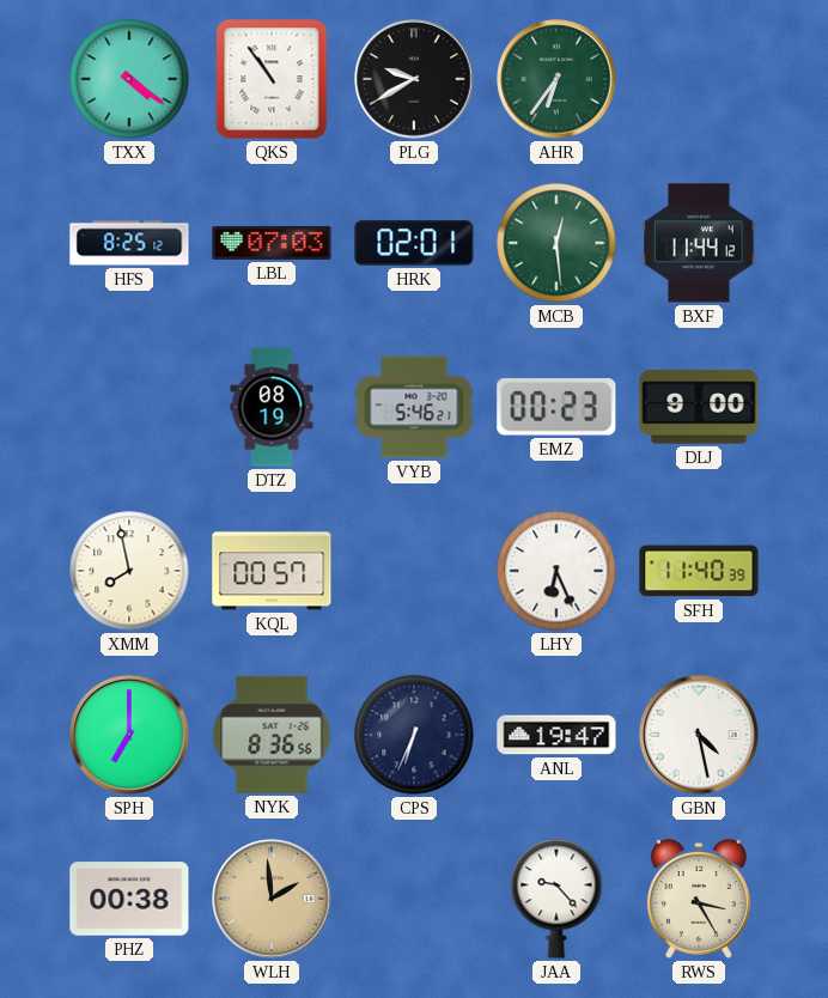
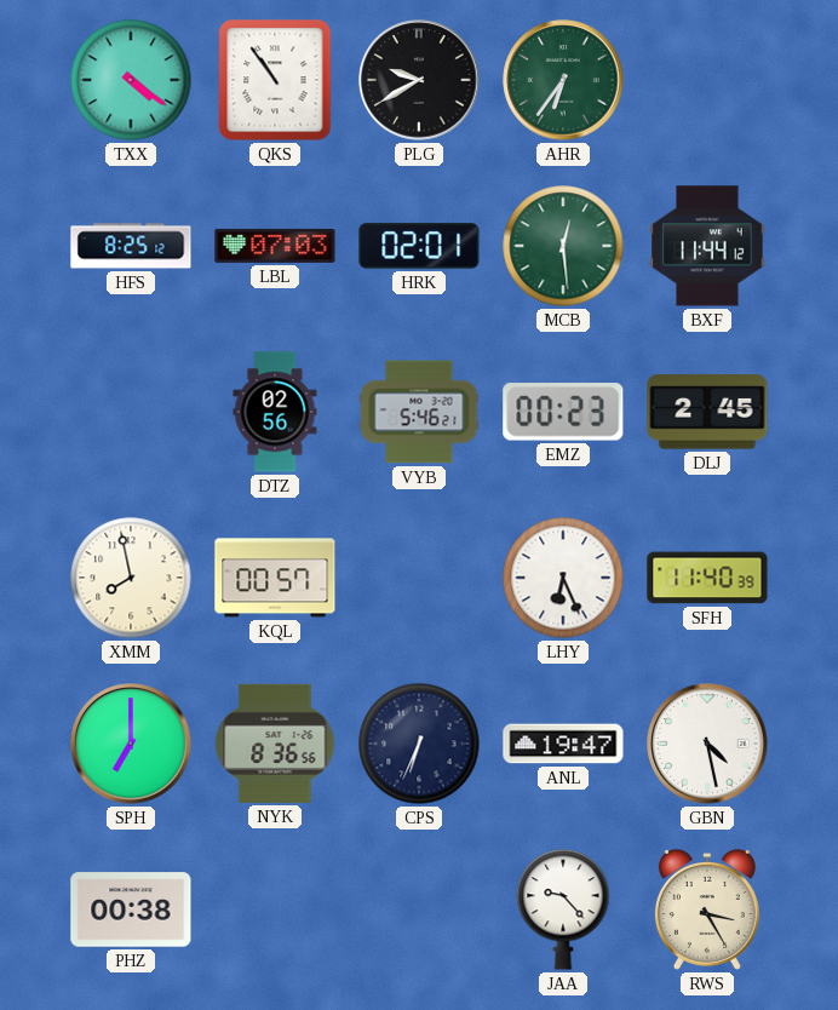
DTZ: 08:19 -> 02:56
DLJ: 9:00 -> 2:45
WLH: 1:59 -> none
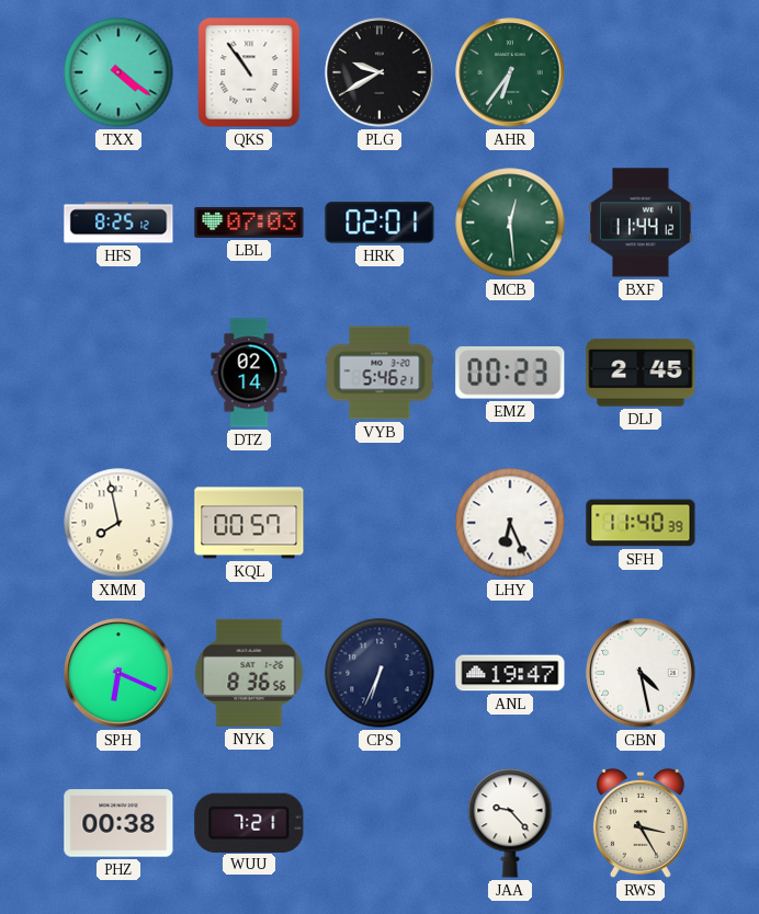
DTZ: 02:56 -> 02:14
SPH: 7:00 -> 6:19
WUU: none -> 7:21
